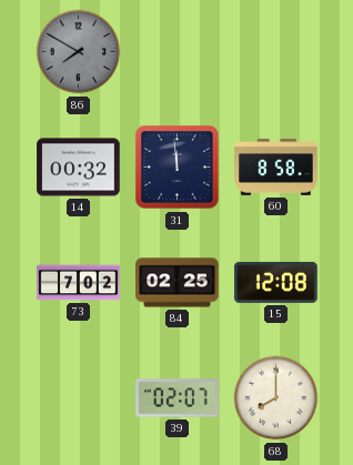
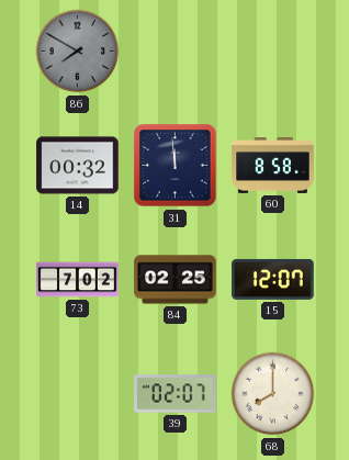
15: 12:08 -> 12:07
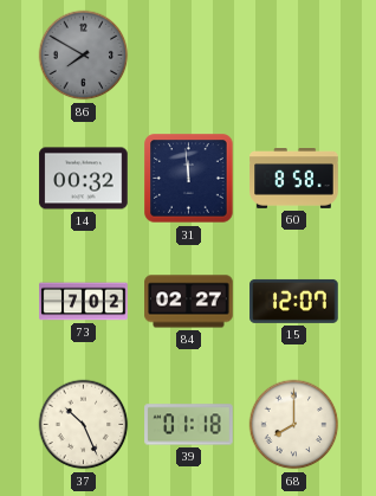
84: 02:25 -> 02:27
37: none -> 10:26
39: 02:07 -> 01:18
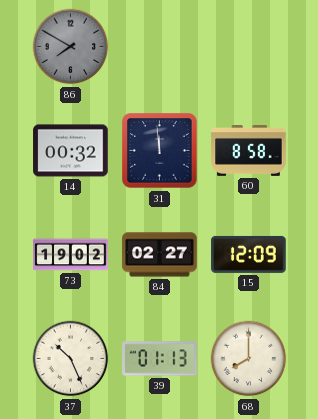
73: 7:02 -> 19:02
15: 12:07 -> 12:09
39: 01:18 -> 01:13
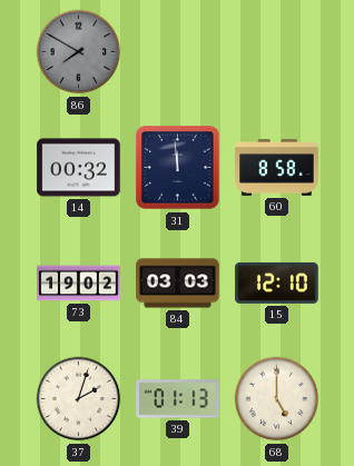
84: 02:27 -> 03:03
15: 12:09 -> 12:10
37: 10:26 -> 2:03
68: 8:00 -> 5:00
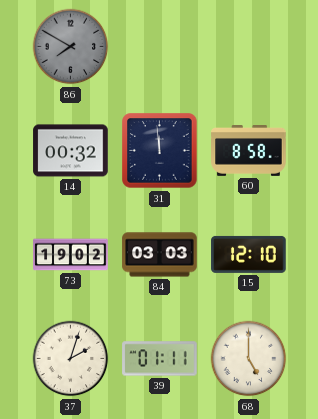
39: 01:13 -> 01:11
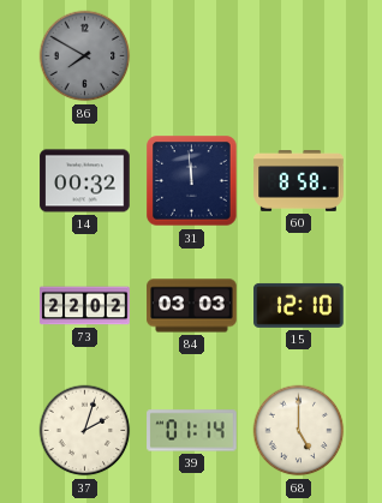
73: 19:02 -> 22:02
39: 01:11 -> 01:14
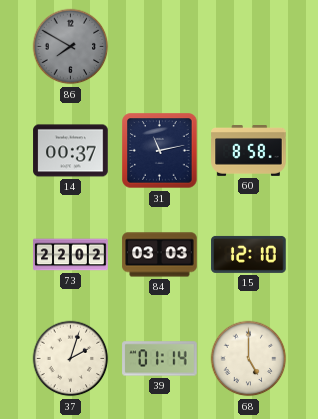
14: 00:32 -> 00:37
31: 11:59 -> 11:13
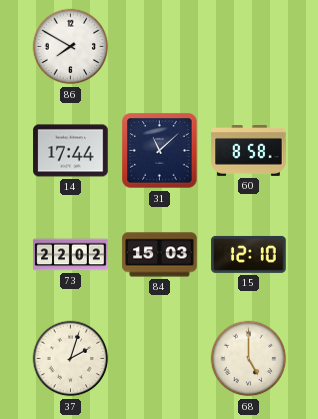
86 dial: grey -> white
14: 00:37 -> 17:44
31: 11:13 -> 11:08
84: 03:03 -> 15:03
39: 01:14 -> none
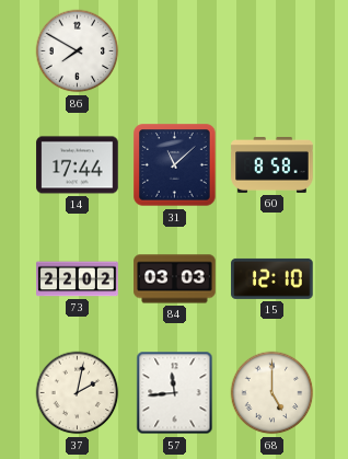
84: 15:03 -> 03:03
37: 2:03 -> 2:02
57: none -> 11:44
